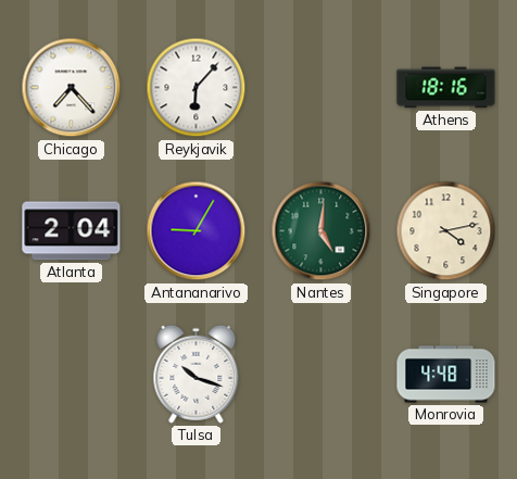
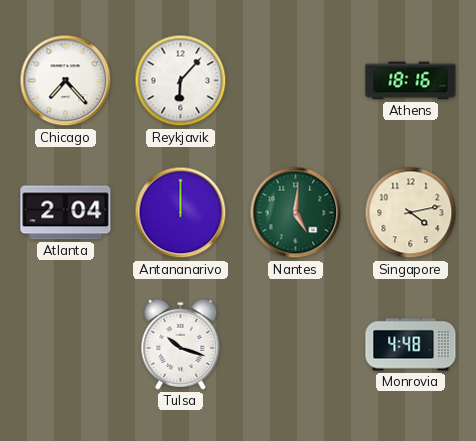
Antananarivo: 9:05 -> 12:00
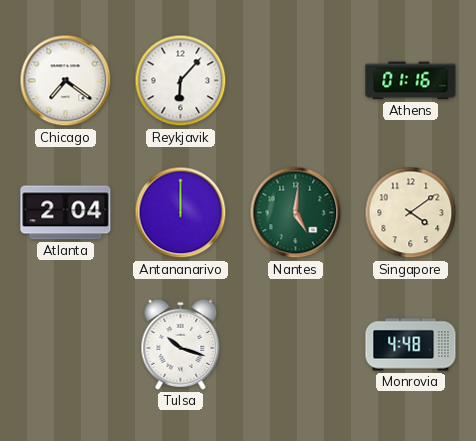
Chicago: 7:23 -> 7:21
Athens: 18:16 -> 01:16
Singapore: 4:13 -> 4:09
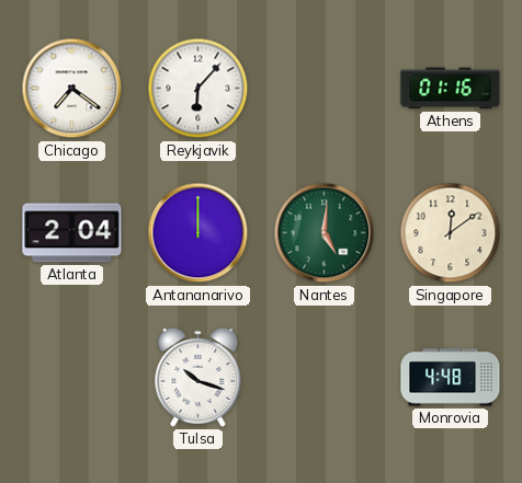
Singapore: 4:09 -> 12:09
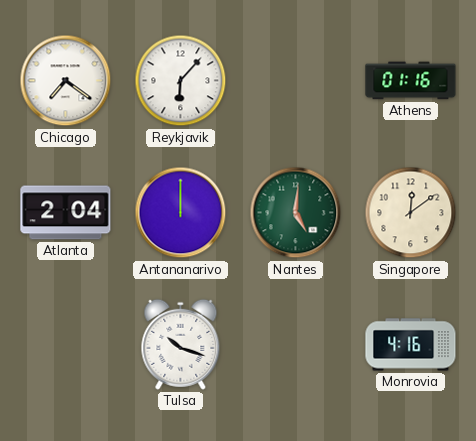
Monrovia: 4:48 -> 4:16
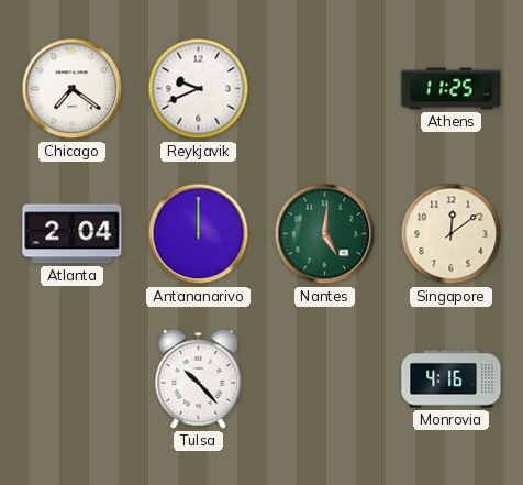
Reykjavik: 6:07 -> 9:41
Athens: 01:16 -> 11:25
Tulsa: 10:18 -> 10:23
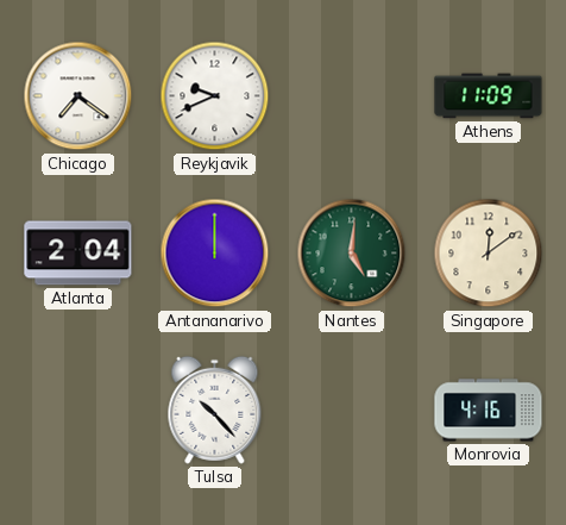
Athens: 11:25 -> 11:09
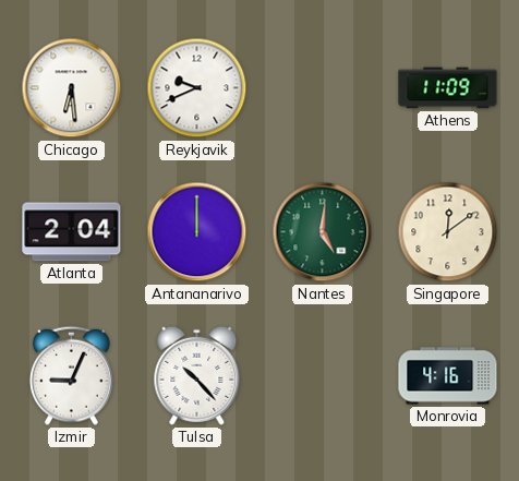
Chicago: 7:21 -> 6:29
Izmir: none -> 9:04
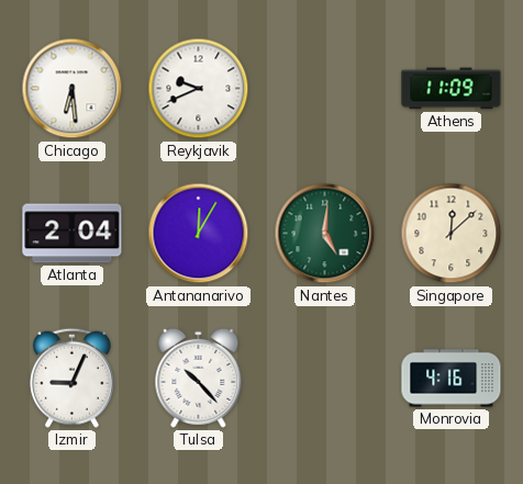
Antananarivo: 12:00 -> 12:05
Singapore: 12:09 -> 12:08
